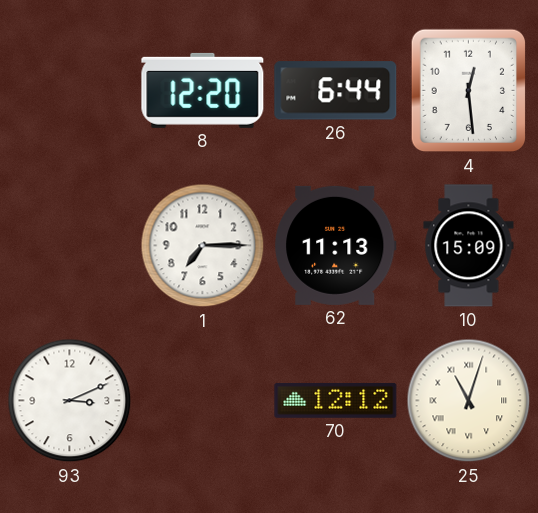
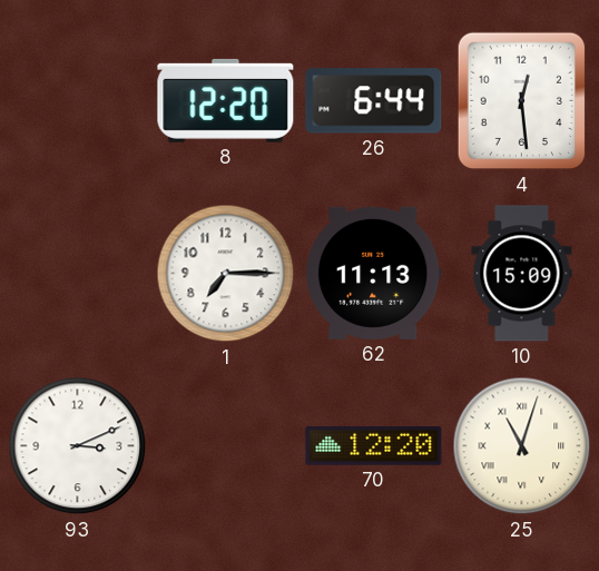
70: 12:12 -> 12:20
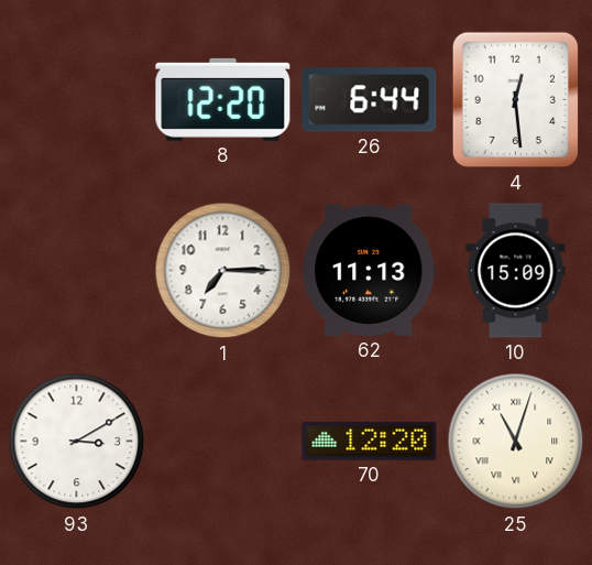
93: 3:11 -> 3:10
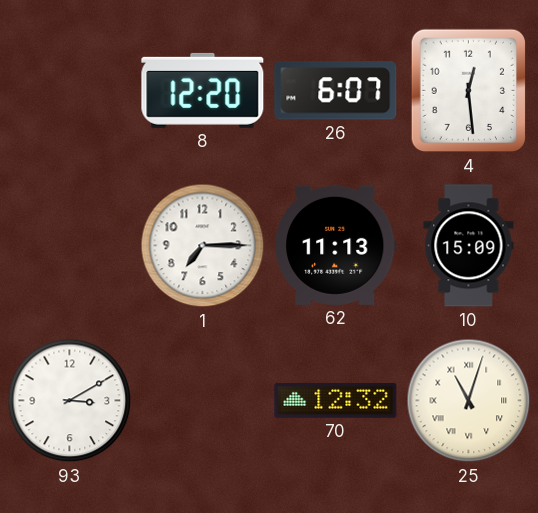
26: 6:44 -> 6:07
70: 12:20 -> 12:32
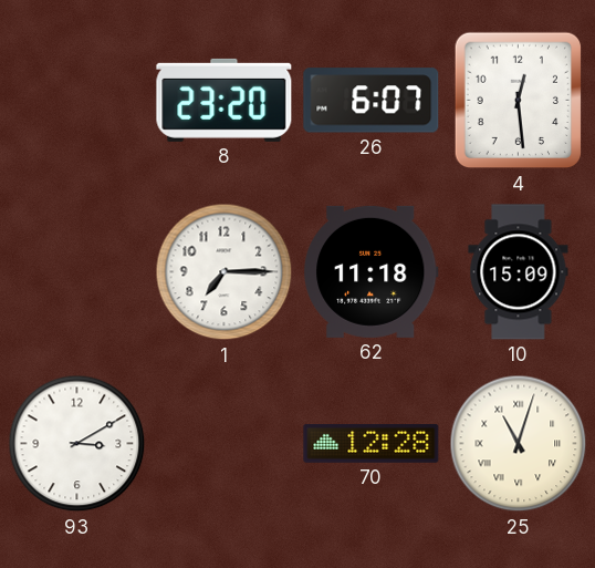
8: 12:20 -> 23:20
62: 11:13 -> 11:18
70: 12:32 -> 12:28
